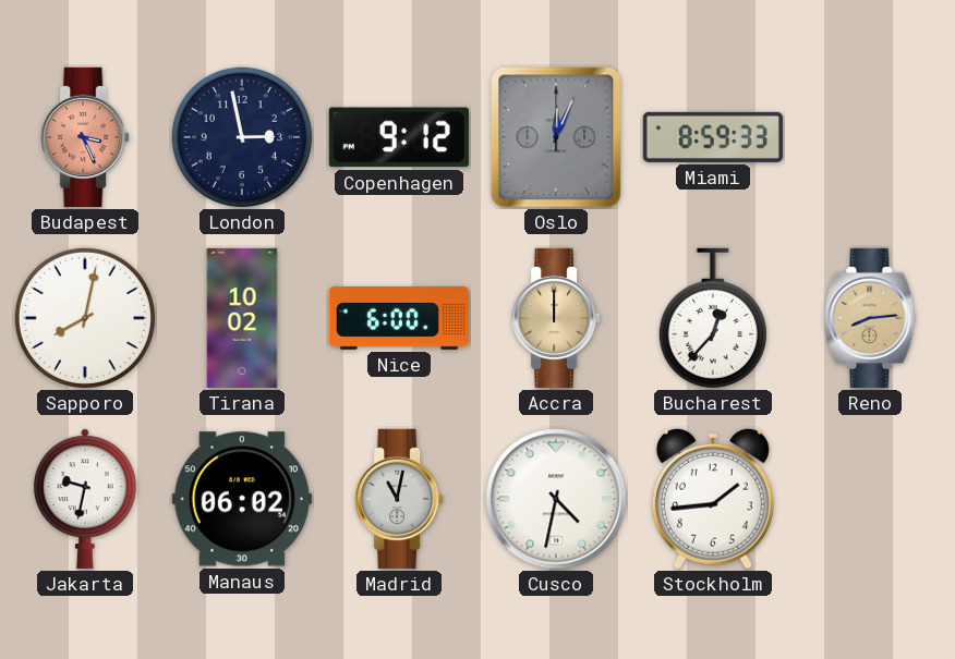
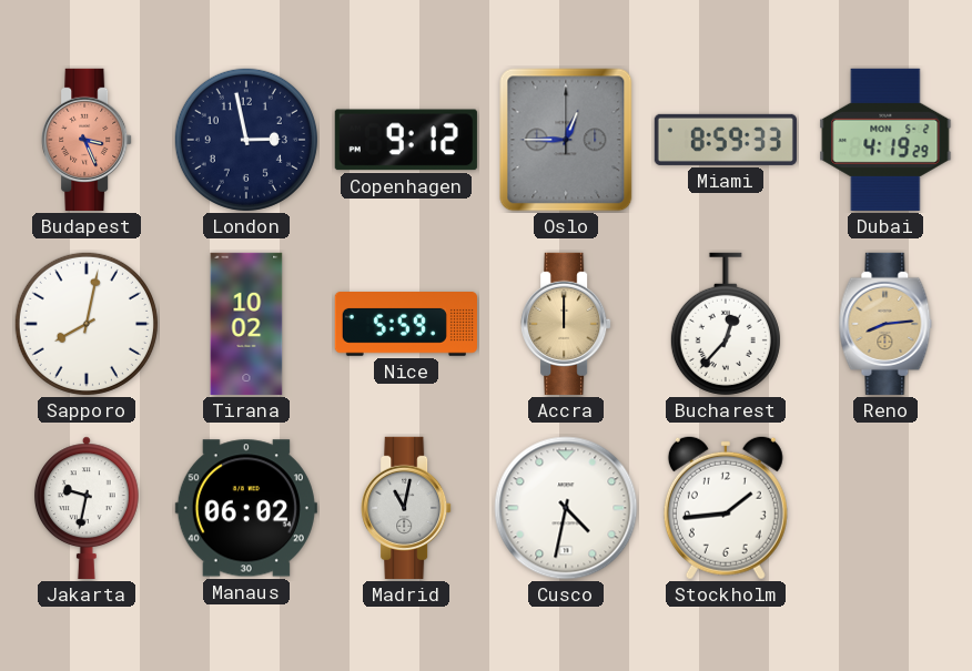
Oslo: 12:04 -> 12:45
Dubai: none -> 4:19
Nice: 6:00 -> 5:59
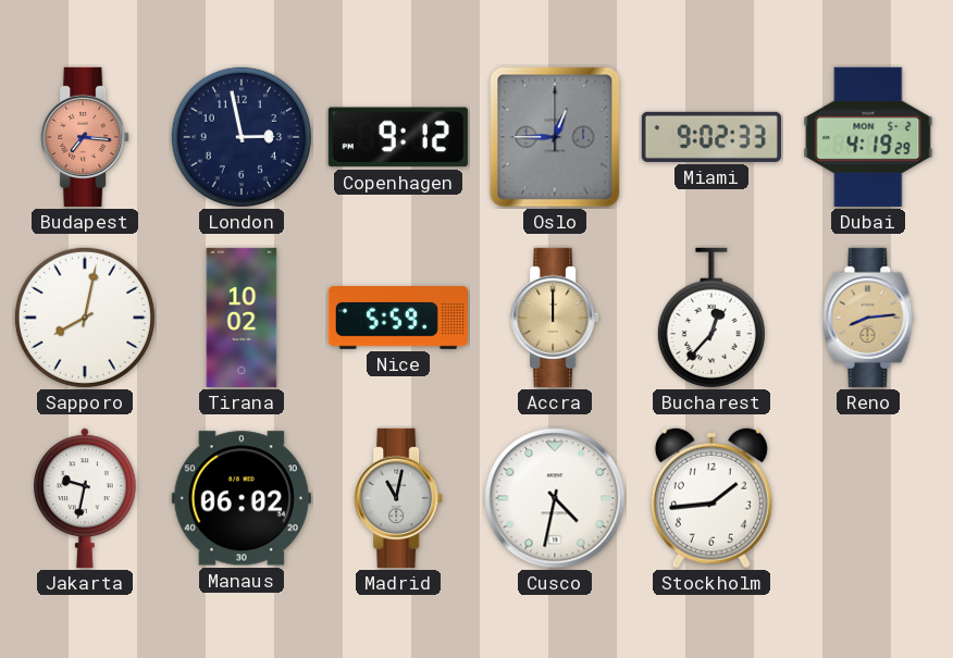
Budapest: 3:26 -> 7:16
Miami: 8:59 -> 9:02
